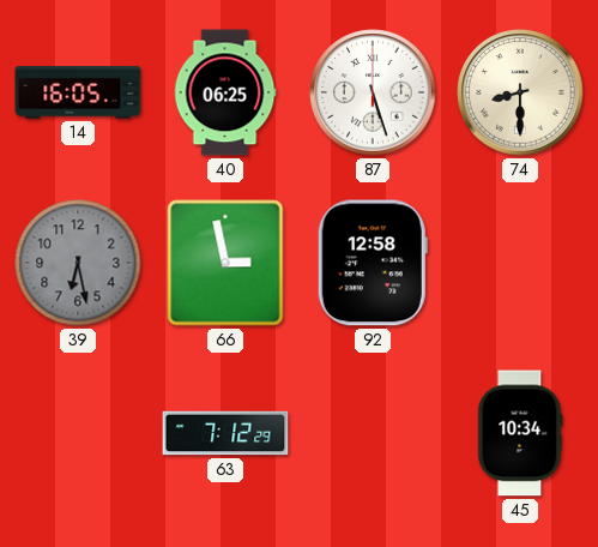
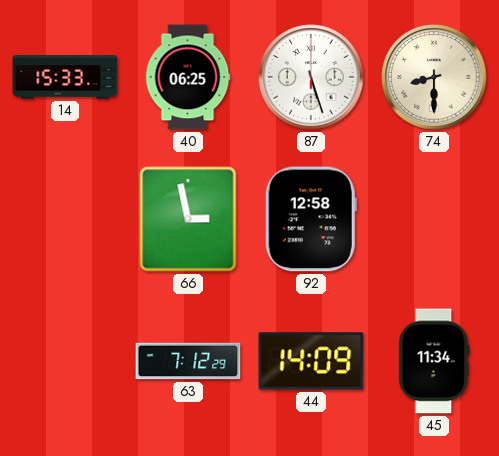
14: 16:05 -> 15:33
39: 6:28 -> none
44: none -> 14:09
45: 10:34 -> 11:34
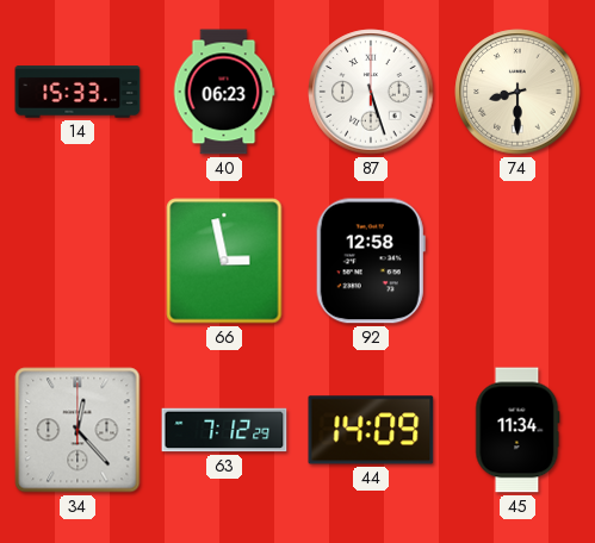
40: 06:25 -> 06:23
34: none -> 12:23
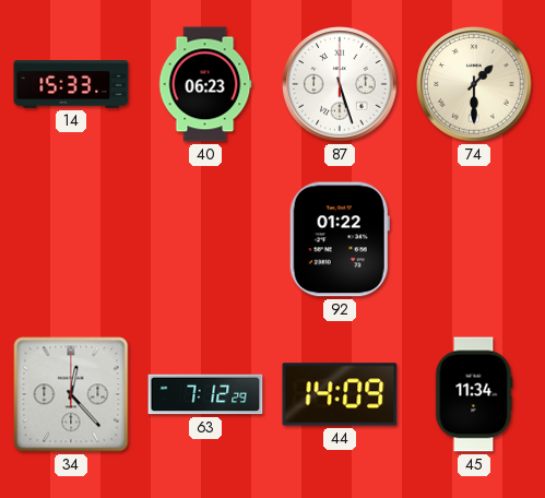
74: 8:30 -> 1:30
66: 2:58 -> none
92: 12:58 -> 01:22
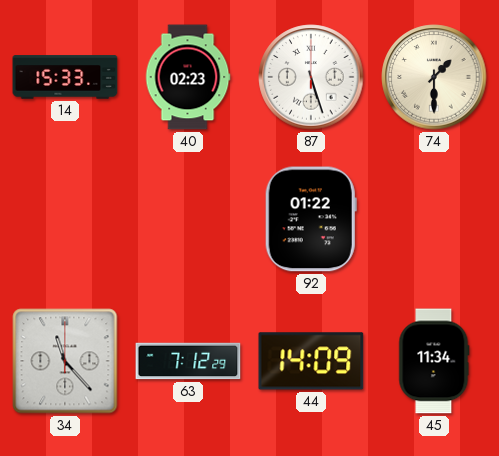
40: 06:23 -> 02:23
34: 12:23 -> 11:23
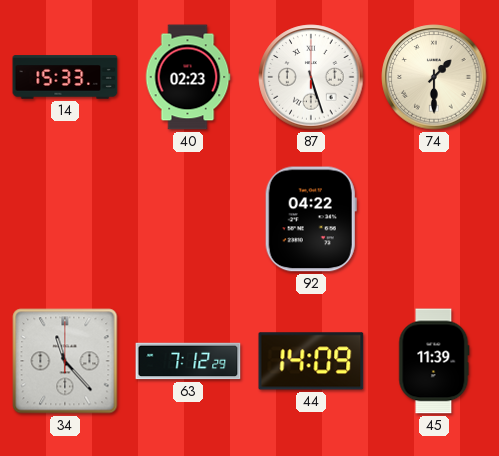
92: 01:22 -> 04:22
45: 11:34 -> 11:39
